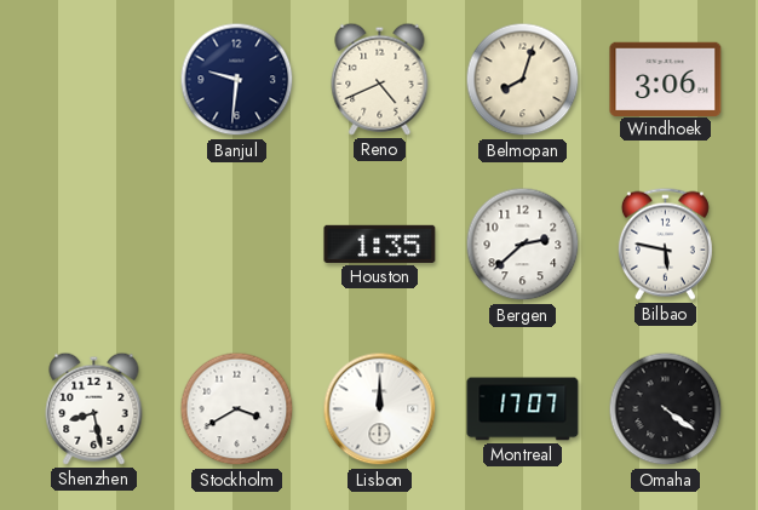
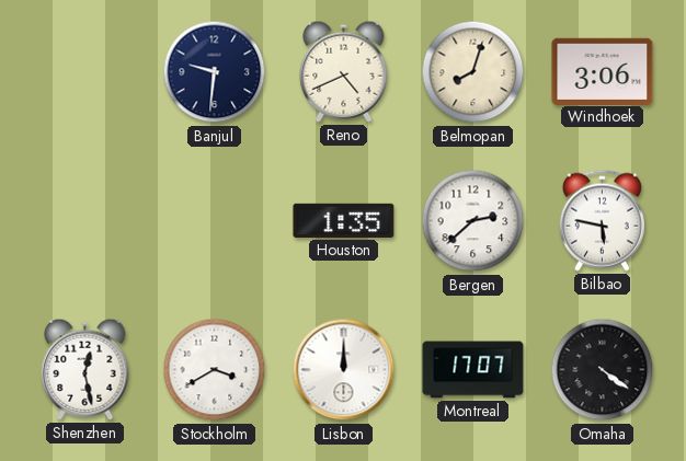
Shenzhen: 8:28 -> 12:28
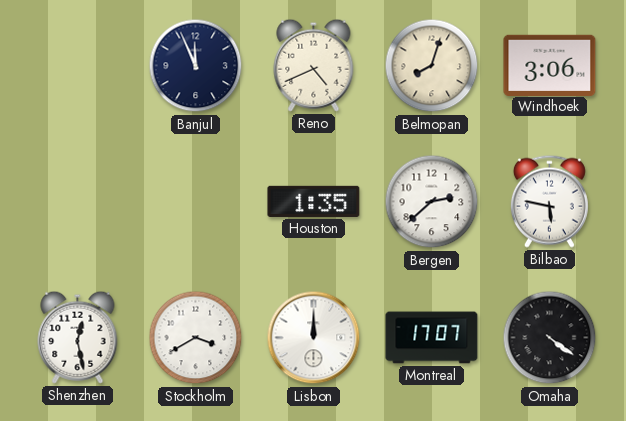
Banjul: 9:31 -> 11:56
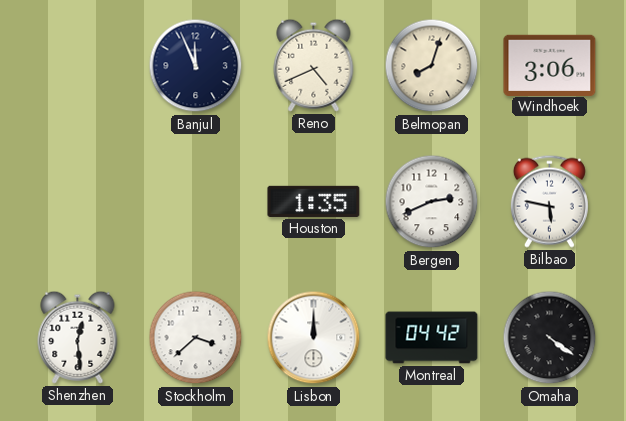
Bergen: 2:38 -> 2:41
Shenzhen: 12:28 -> 12:29
Stockholm: 3:40 -> 3:38
Montreal: 17:07 -> 04:42
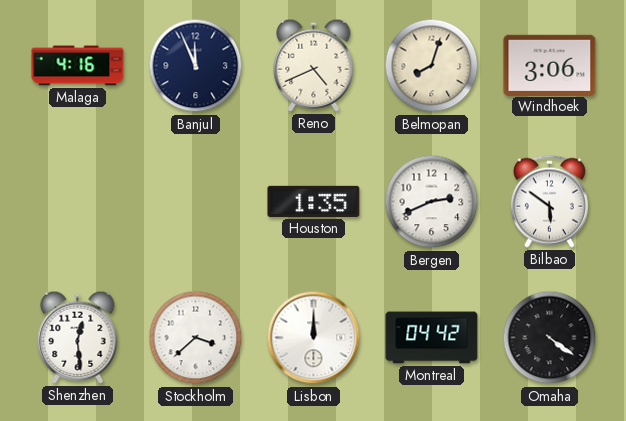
Malaga: none -> 4:16
Bilbao: 5:47 -> 5:51
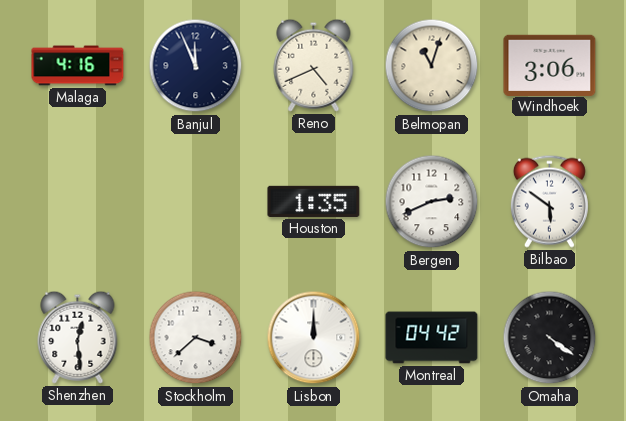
Belmopan: 8:03 -> 11:03
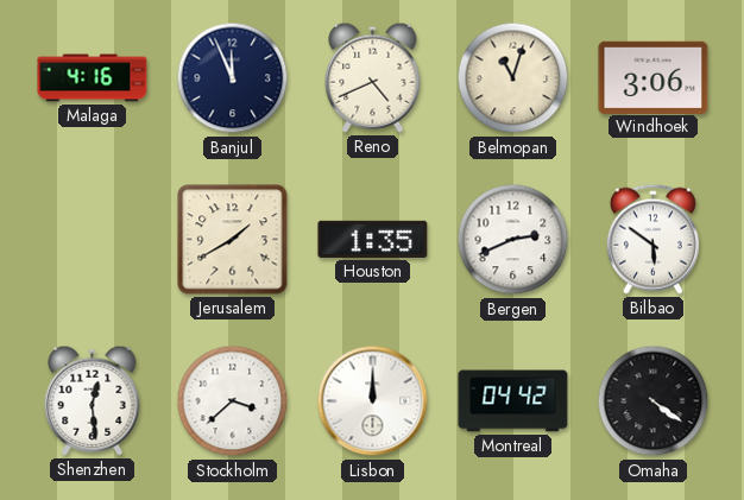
Jerusalem: none -> 1:40
